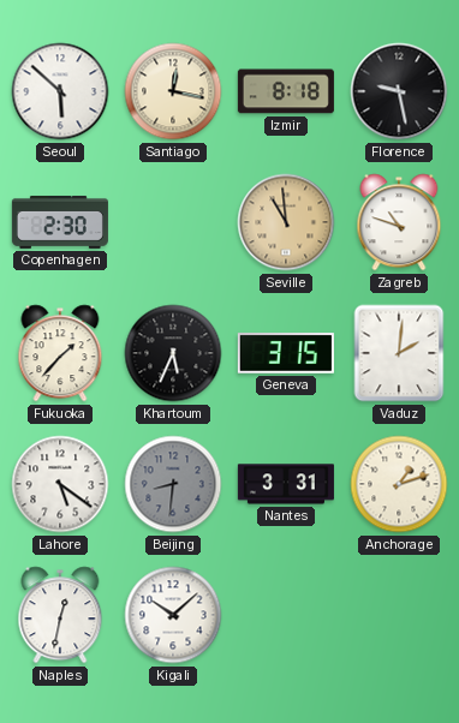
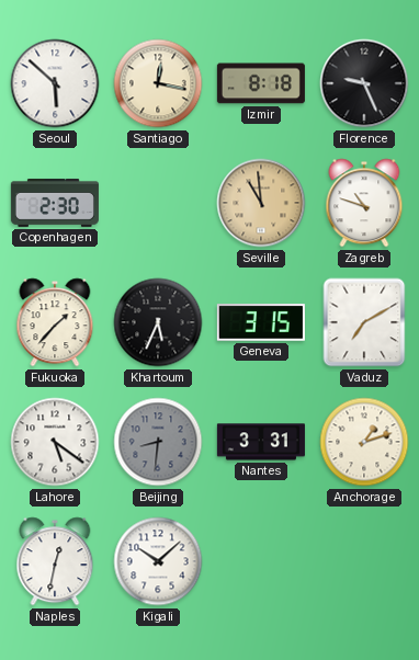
Florence: 9:28 -> 9:26
Vaduz: 2:01 -> 7:10
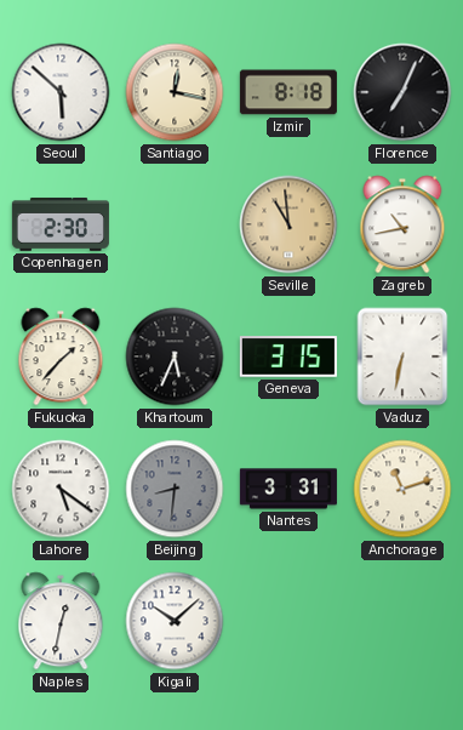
Florence: 9:26 -> 7:04
Zagreb: 10:48 -> 10:43
Vaduz: 7:10 -> 6:32
Anchorage: 1:12 -> 11:12
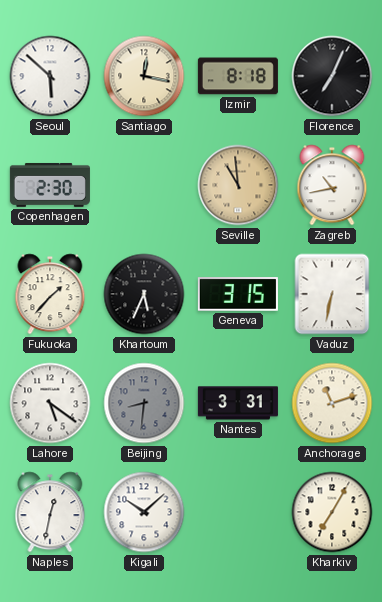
Kharkiv: none -> 7:05
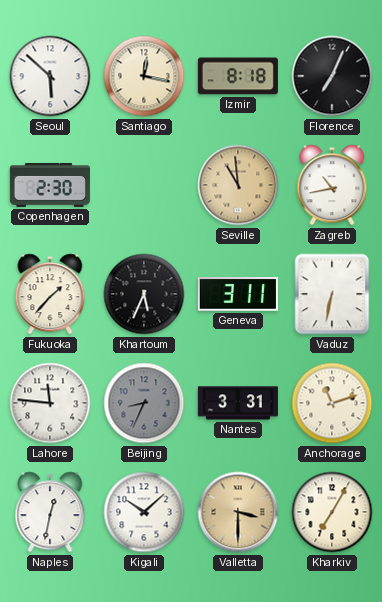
Geneva: 3:15 -> 3:11
Lahore: 5:21 -> 11:46
Beijing: 8:31 -> 8:34
Valletta: none -> 3:30
